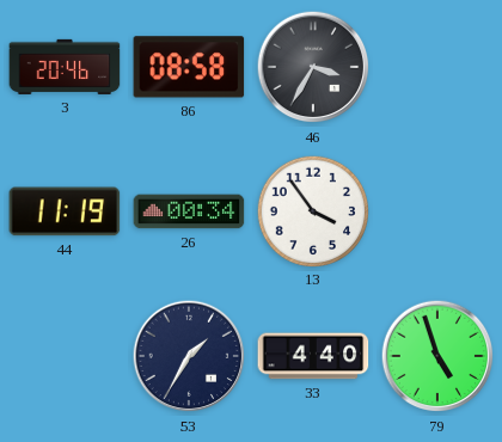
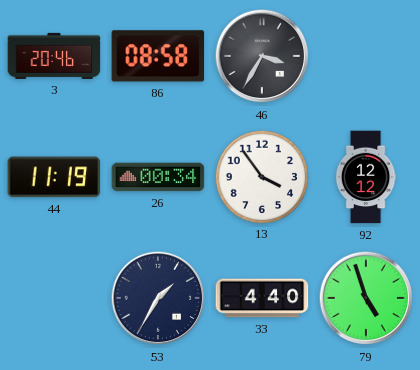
92: none -> 12:12
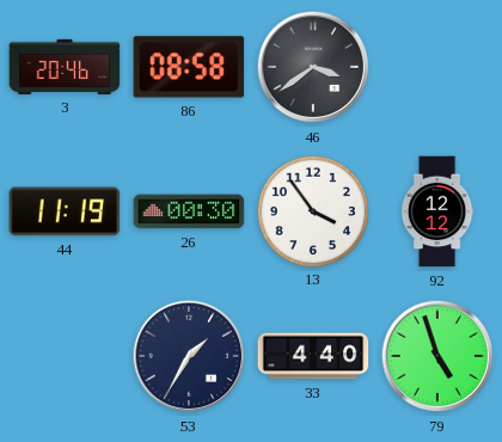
46: 3:35 -> 3:39
26: 00:34 -> 00:30
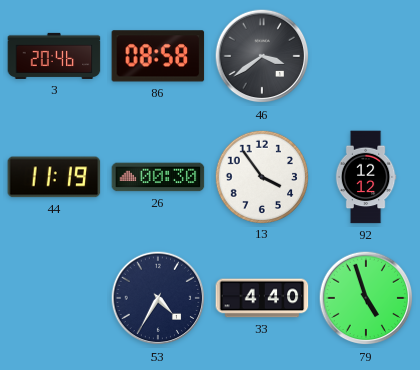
53: 1:35 -> 4:35
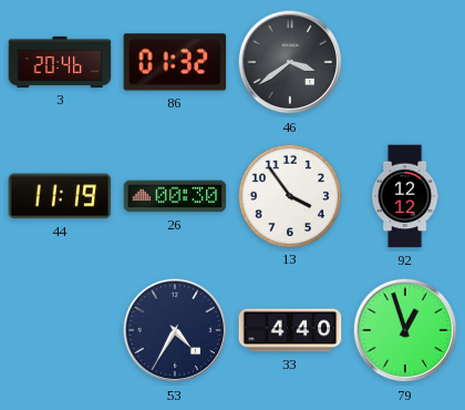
86: 08:58 -> 01:32
79: 4:57 -> 12:57
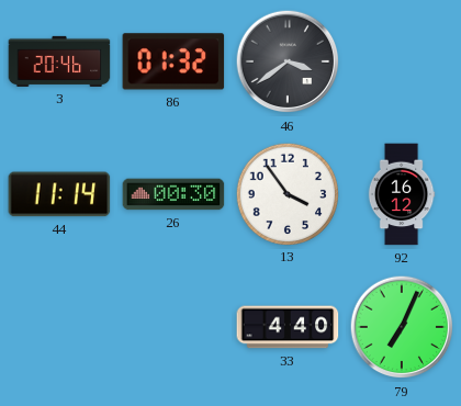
44: 11:19 -> 11:14
92: 12:12 -> 16:12
53: 4:35 -> none
79: 12:57 -> 7:04
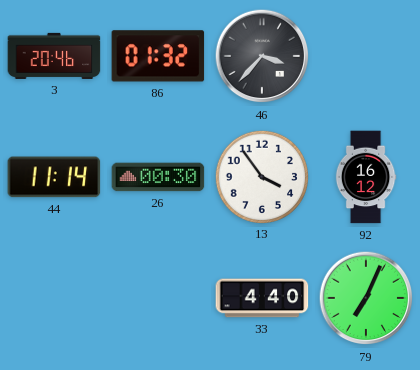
46: 3:39 -> 3:37
